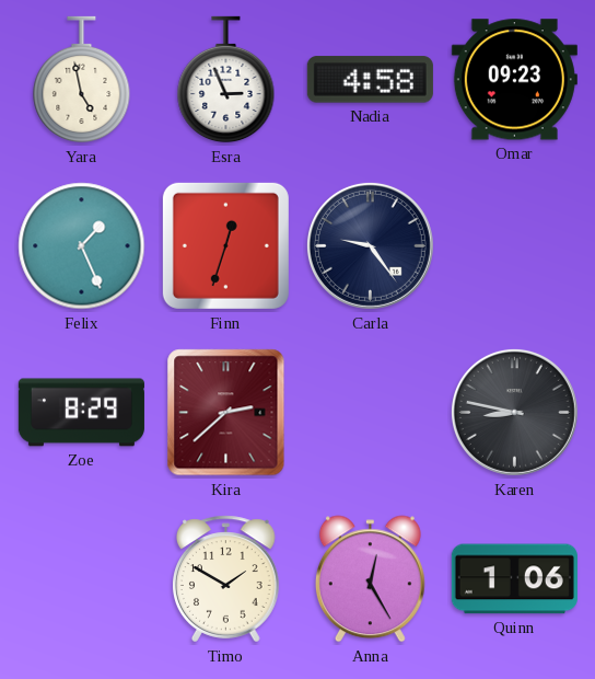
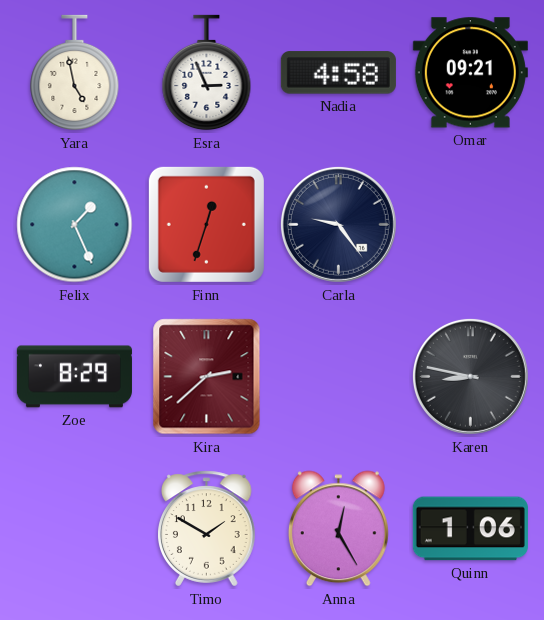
Omar: 09:23 -> 09:21
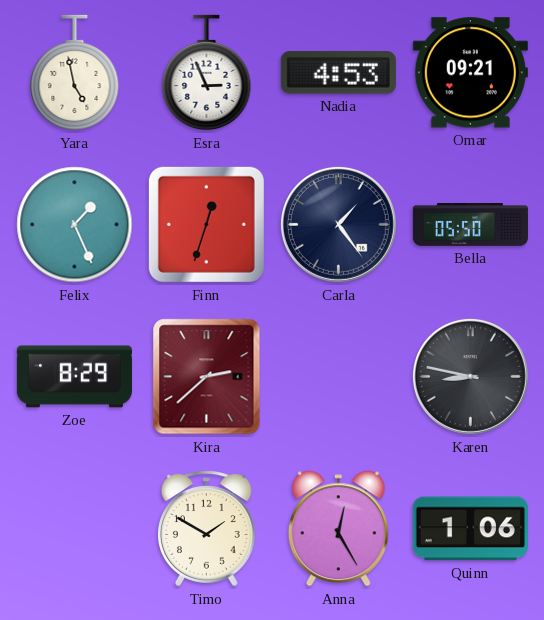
Nadia: 4:58 -> 4:53
Carla: 9:24 -> 1:24
Bella: none -> 05:50
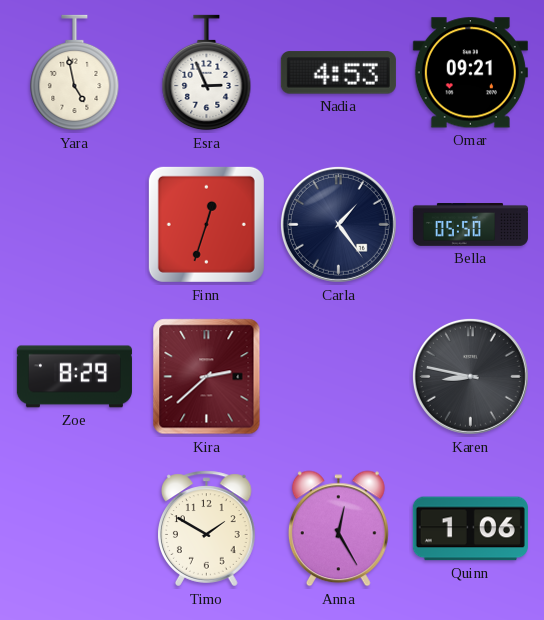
Felix: 1:26 -> none
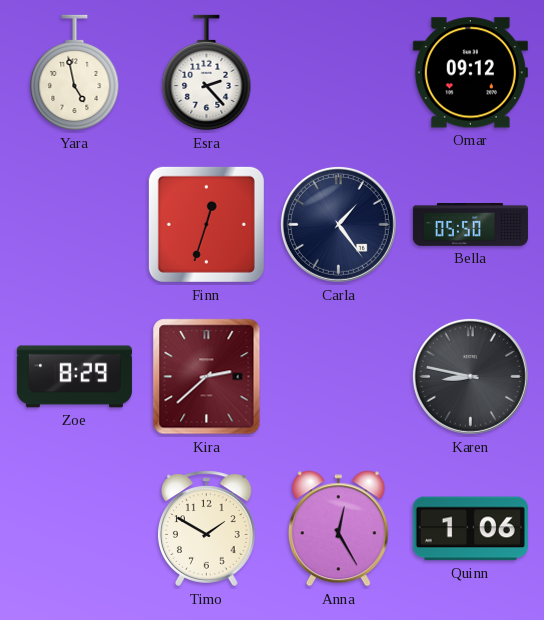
Esra: 2:56 -> 2:23
Nadia: 4:53 -> none
Omar: 09:21 -> 09:12
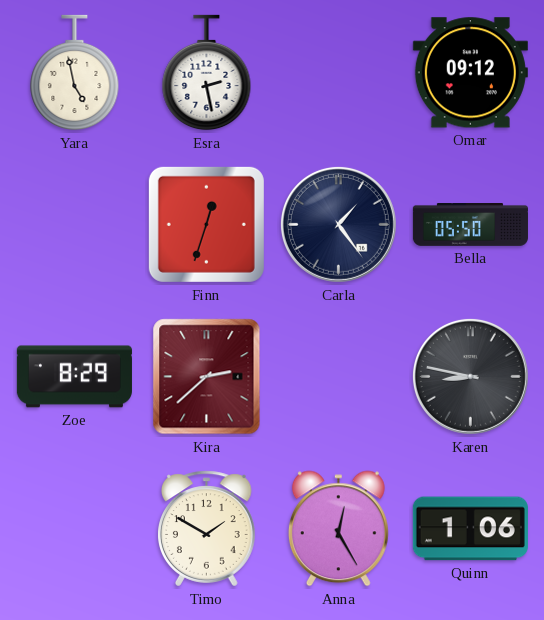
Esra: 2:23 -> 2:28
